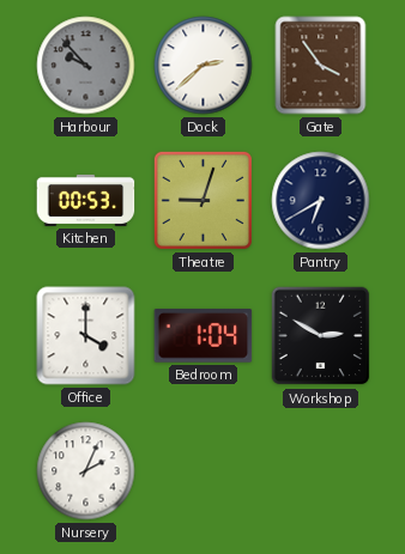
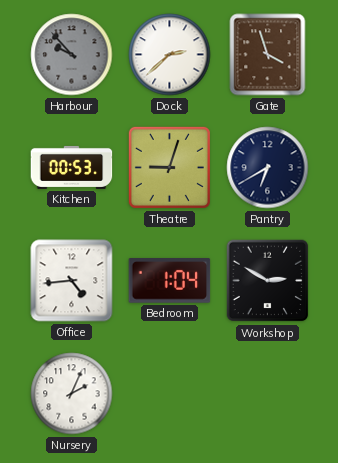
Gate: 3:54 -> 3:57
Office: 4:00 -> 4:44
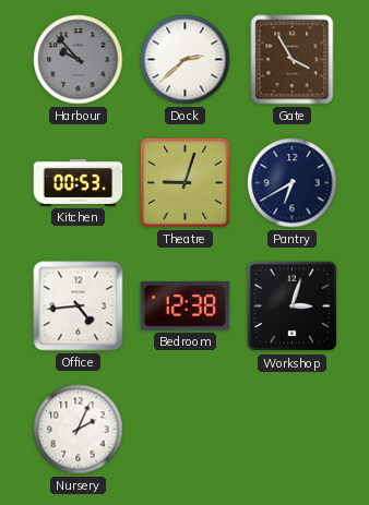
Gate: 3:57 -> 3:55
Bedroom: 1:04 -> 12:38
Workshop: 2:50 -> 3:03
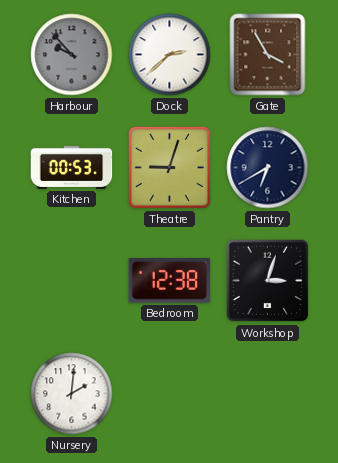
Office: 4:44 -> none
Nursery: 2:04 -> 2:01
